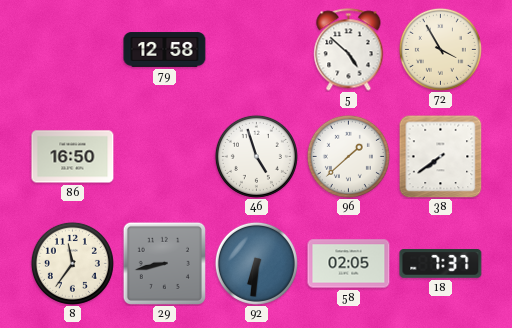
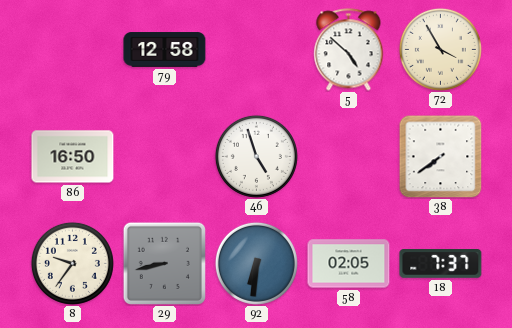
96: 1:38 -> none
8: 11:36 -> 9:36
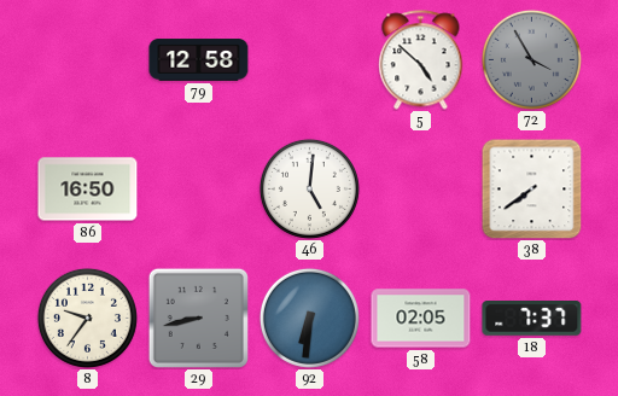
72 dial: cream -> grey
46: 4:57 -> 5:01
